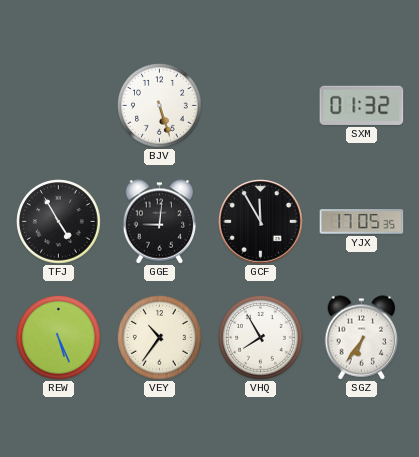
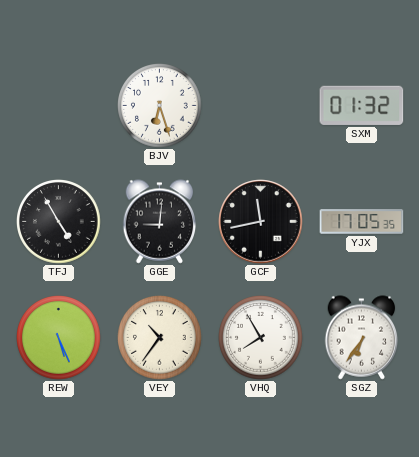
BJV: 5:27 -> 6:27
GCF: 11:55 -> 11:43
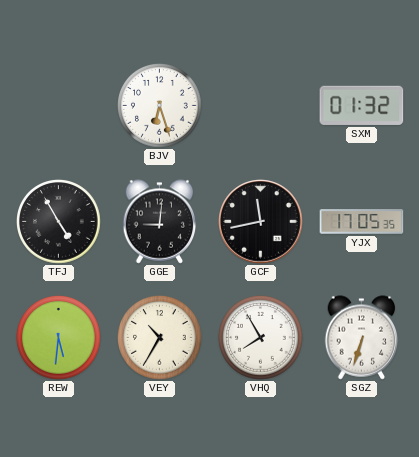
REW: 5:26 -> 5:31
VEY: 10:36 -> 10:35
SGZ: 6:36 -> 6:33
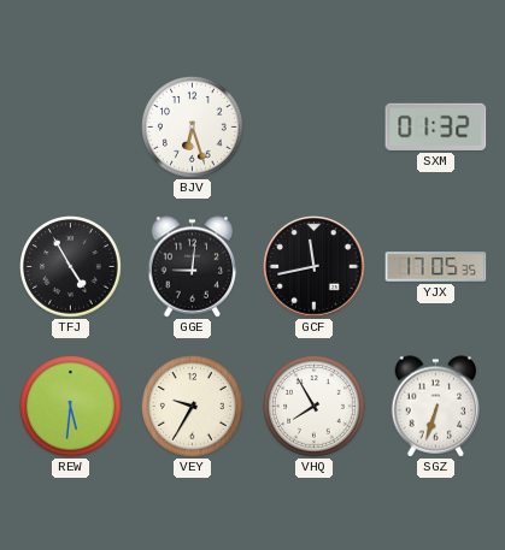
VEY: 10:35 -> 9:35
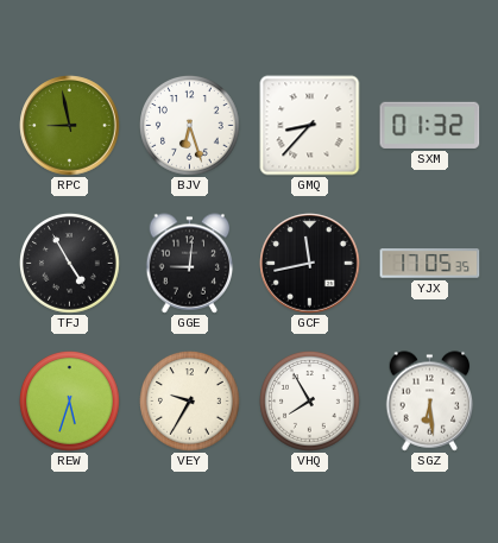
RPC: none -> 8:58
GMQ: none -> 8:37
REW: 5:31 -> 5:33
SGZ: 6:33 -> 6:29
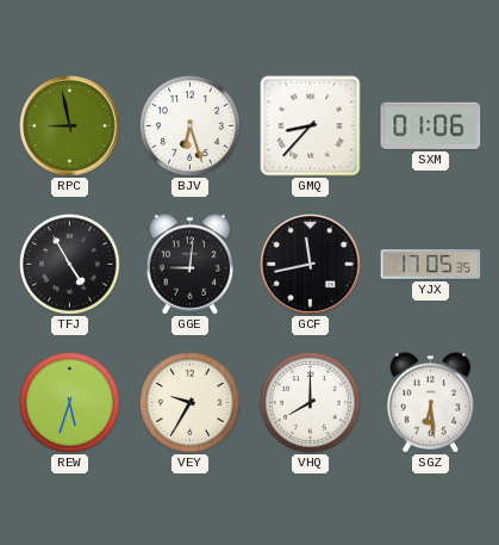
SXM: 01:32 -> 01:06
VHQ: 7:55 -> 8:00
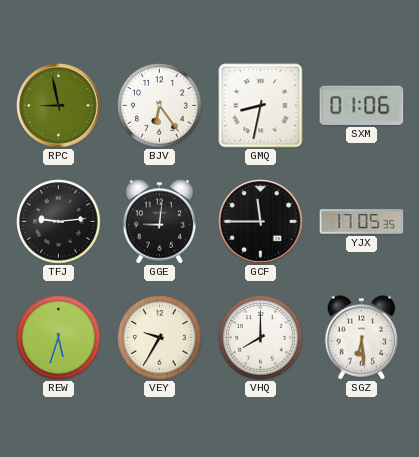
BJV: 6:27 -> 6:24
GMQ: 8:37 -> 8:32
TFJ: 4:55 -> 9:14
GCF: 11:43 -> 11:45
